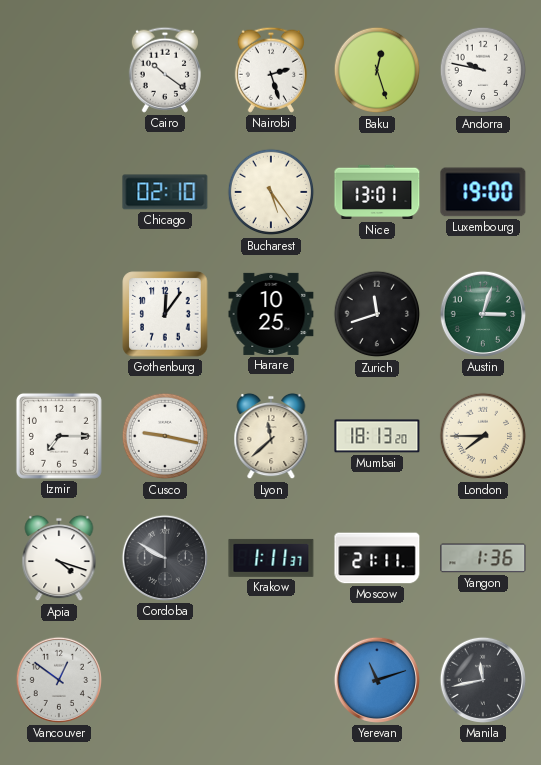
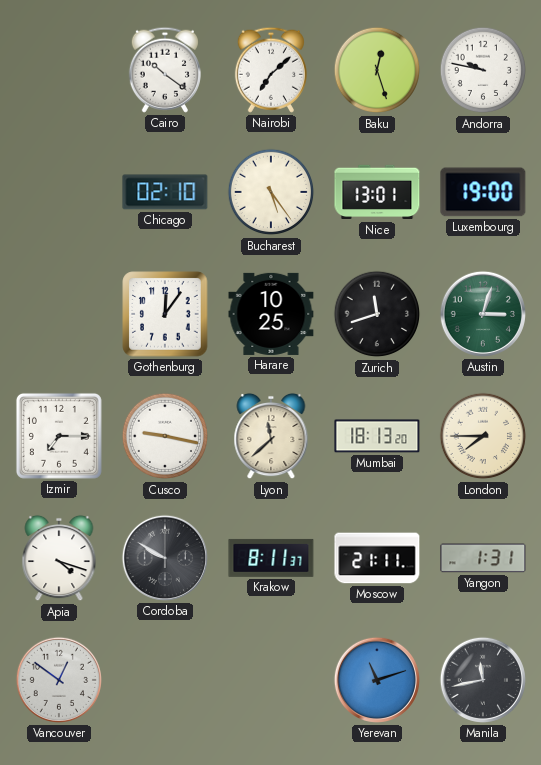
Nairobi: 2:27 -> 7:08
Krakow: 1:11 -> 8:11
Yangon: 1:36 -> 1:31
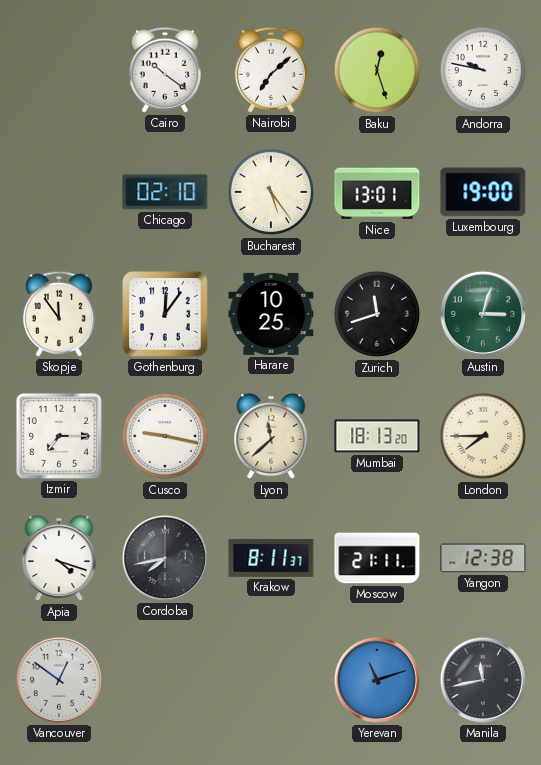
Skopje: none -> 11:54
Cordoba: 9:50 -> 7:43
Yangon: 1:31 -> 12:38
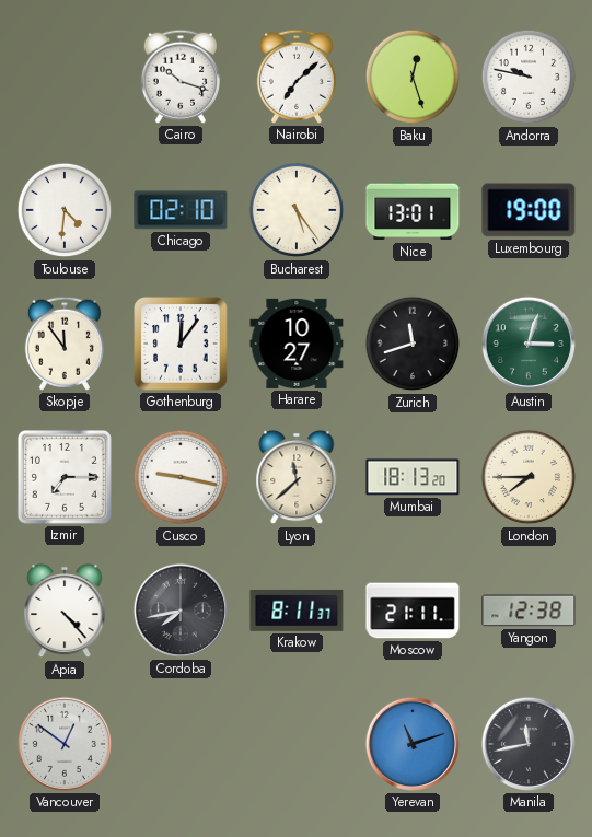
Cairo: 10:21 -> 10:18
Toulouse: none -> 4:31
Harare: 10:25 -> 10:27
Apia: 4:18 -> 4:23
